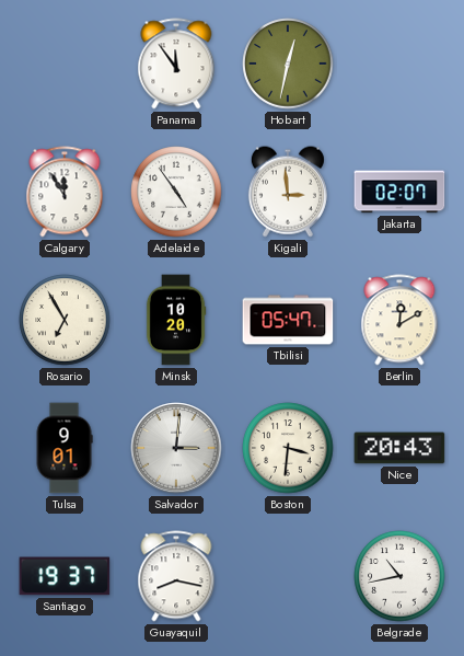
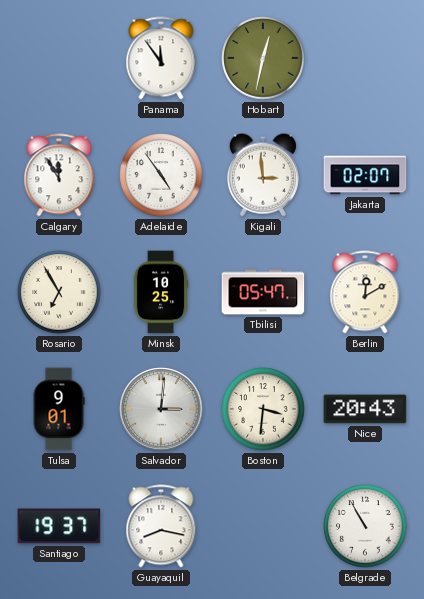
Minsk: 10:20 -> 10:25
Belgrade: 10:43 -> 10:55
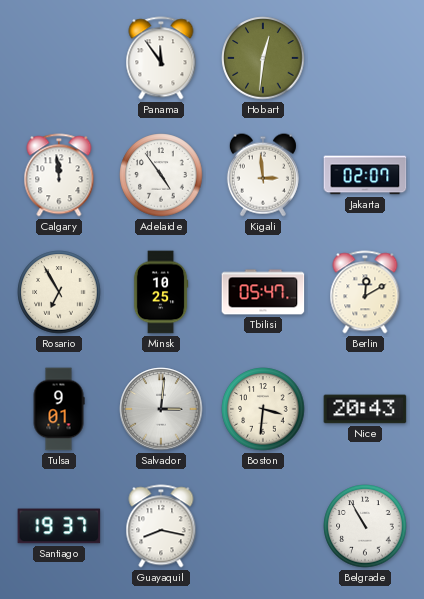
Hobart: 12:32 -> 12:31
Calgary: 11:55 -> 11:59
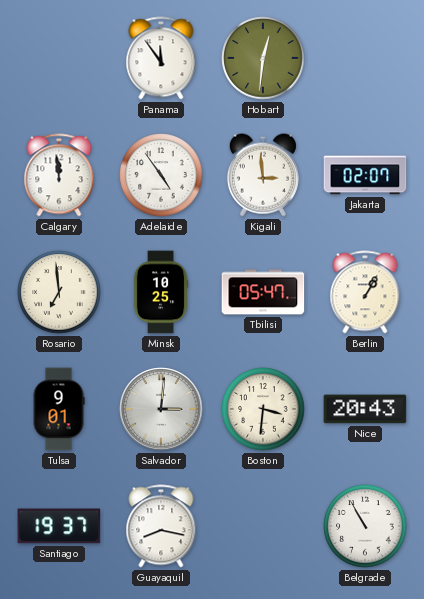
Rosario: 6:55 -> 6:59
Berlin: 12:10 -> 1:05
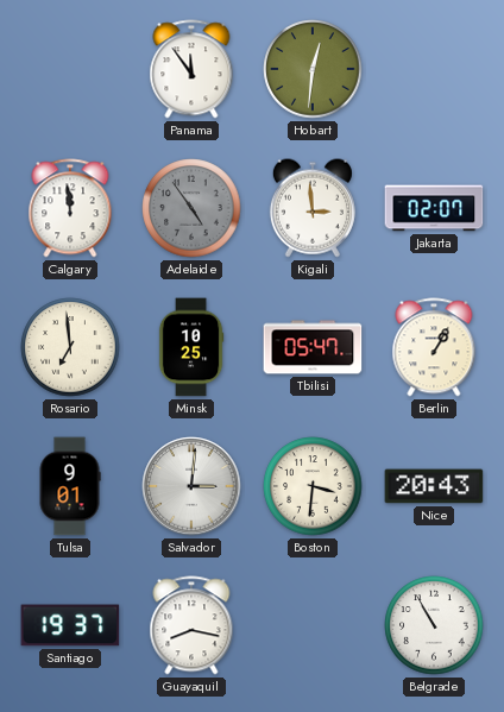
Adelaide dial: white -> grey
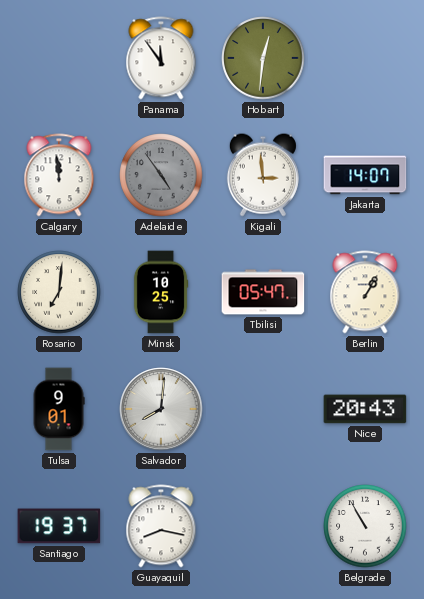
Jakarta: 02:07 -> 14:07
Rosario: 6:59 -> 7:01
Salvador: 3:01 -> 8:01
Boston: 3:31 -> none
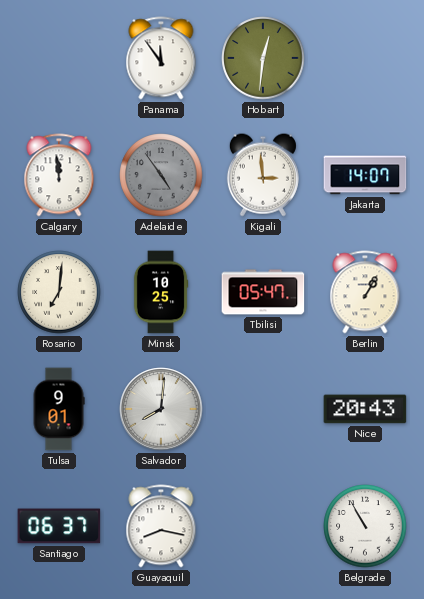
Santiago: 19:37 -> 06:37
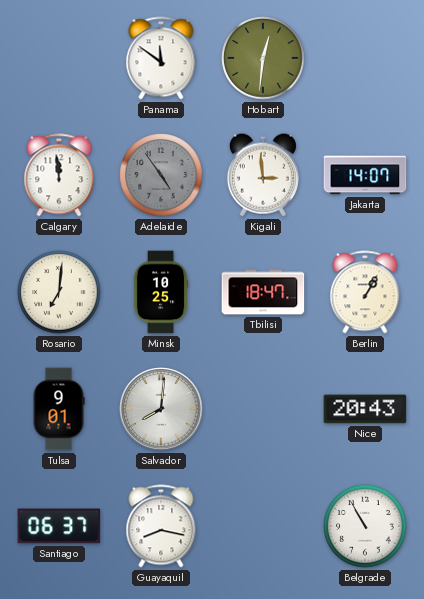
Panama: 11:54 -> 11:51
Tbilisi: 05:47 -> 18:47
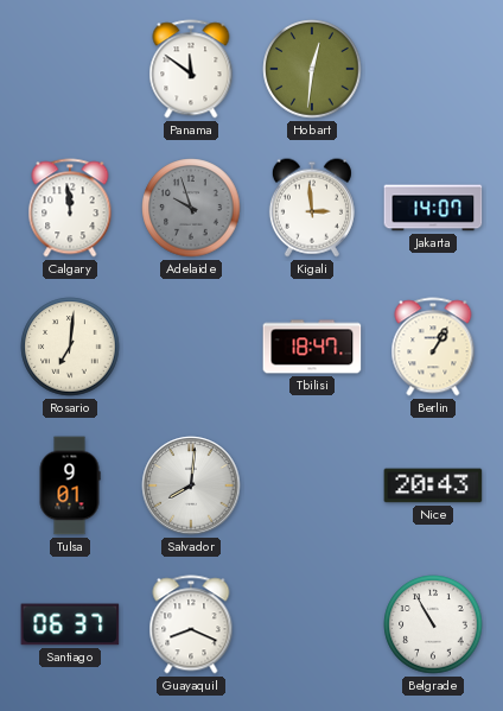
Adelaide: 4:54 -> 9:57
Minsk: 10:25 -> none
Guayaquil: 8:17 -> 8:19
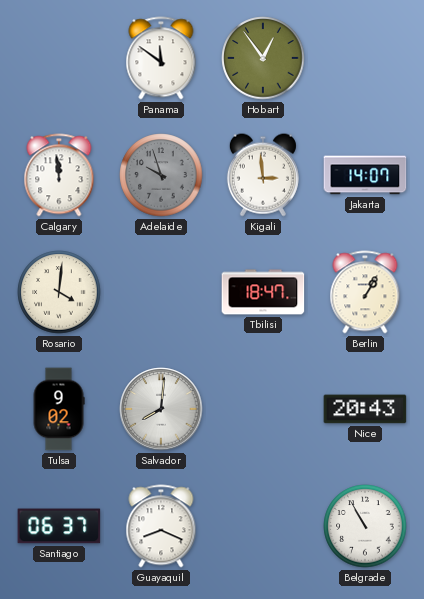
Hobart: 12:31 -> 12:54
Rosario: 7:01 -> 4:01
Tulsa: 9:01 -> 9:02
